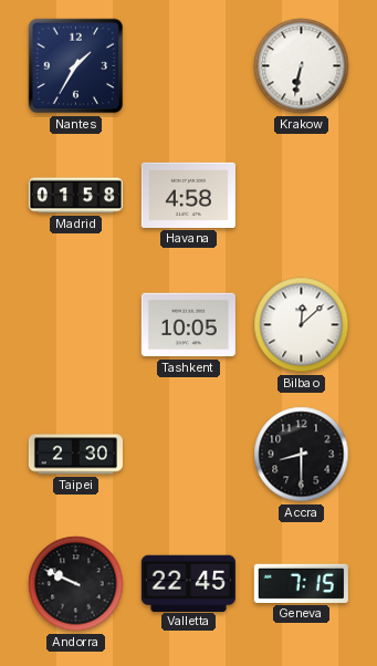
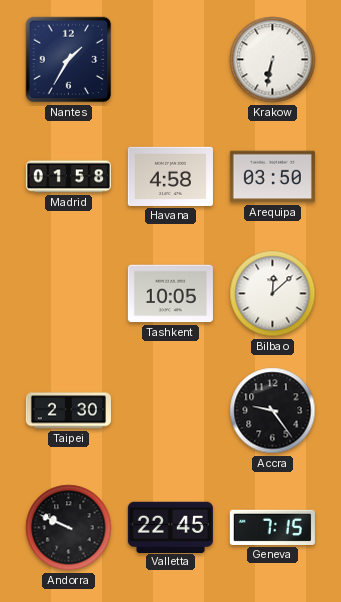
Arequipa: none -> 03:50
Accra: 8:30 -> 9:24
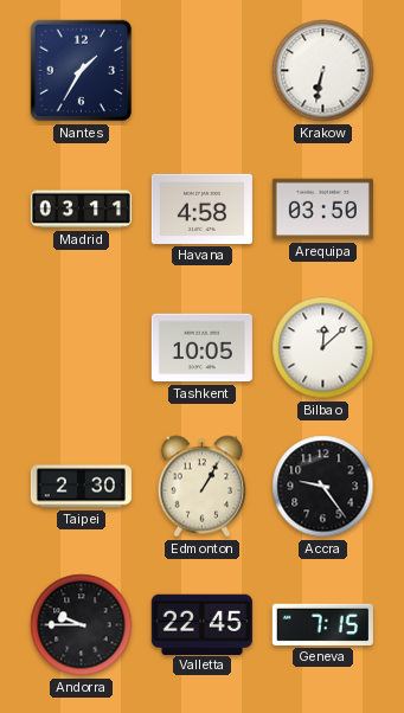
Madrid: 01:58 -> 03:11
Edmonton: none -> 1:05
Andorra: 9:49 -> 9:45
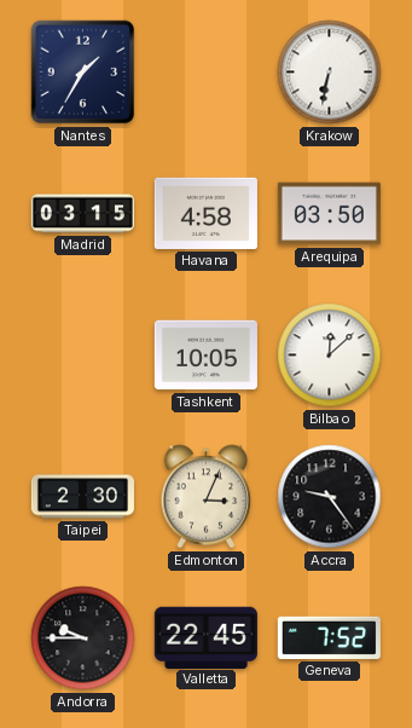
Madrid: 03:11 -> 03:15
Edmonton: 1:05 -> 3:04
Geneva: 7:15 -> 7:52
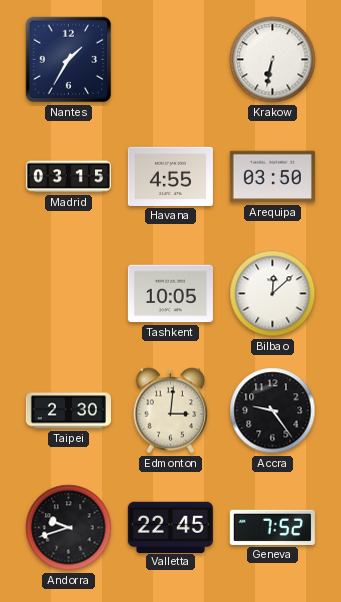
Havana: 4:58 -> 4:55
Edmonton: 3:04 -> 3:01
Andorra: 9:45 -> 9:42
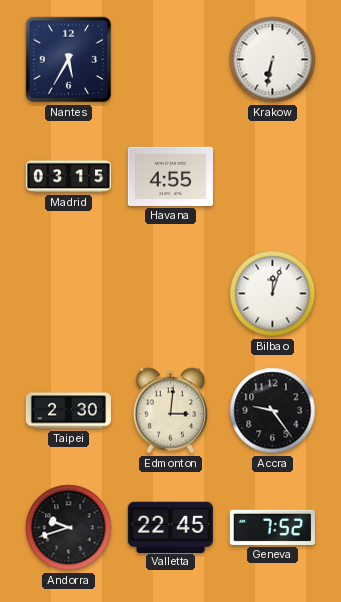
Nantes: 1:35 -> 5:35
Arequipa: 03:50 -> none
Tashkent: 10:05 -> none
Bilbao: 12:08 -> 12:03
